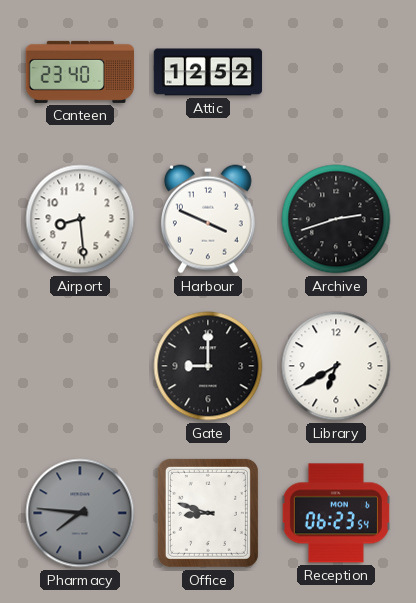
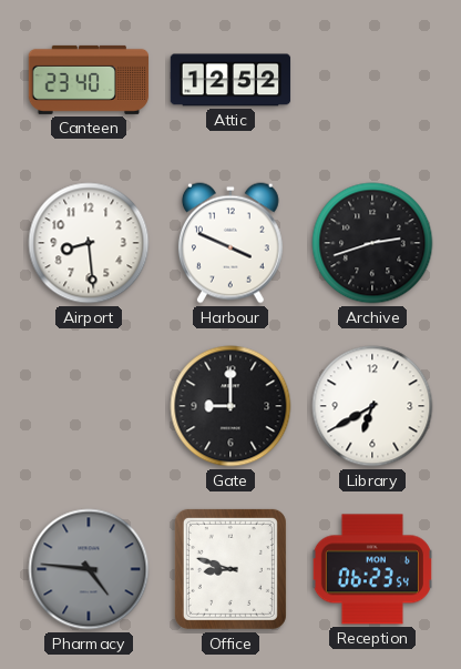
Pharmacy: 7:46 -> 4:46
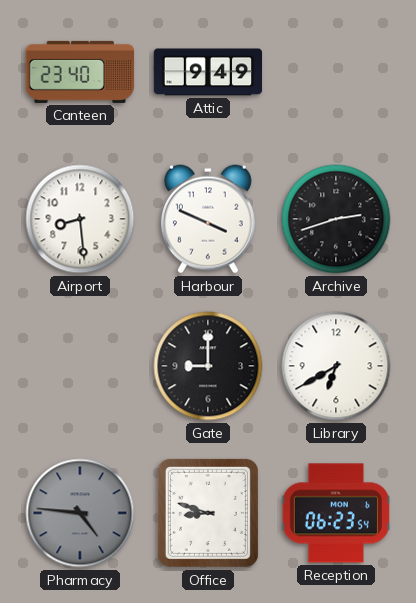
Attic: 12:52 -> 9:49
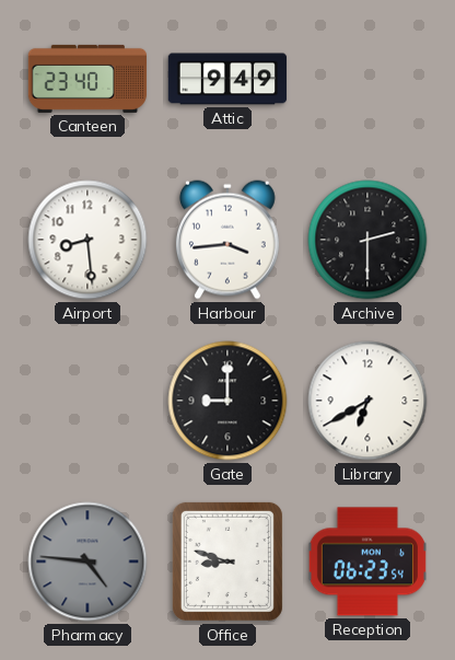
Harbour: 3:49 -> 3:44
Archive: 2:42 -> 2:30
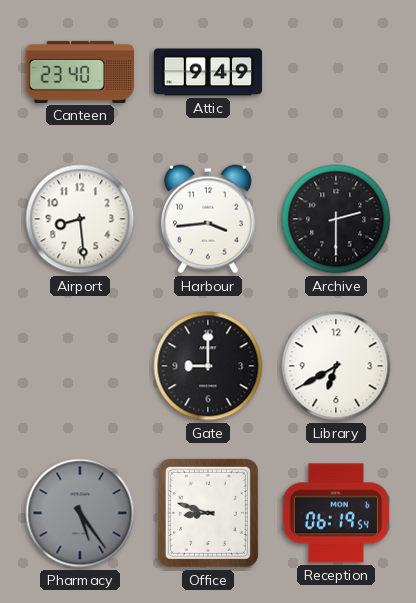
Pharmacy: 4:46 -> 5:24
Reception: 06:23 -> 06:19
